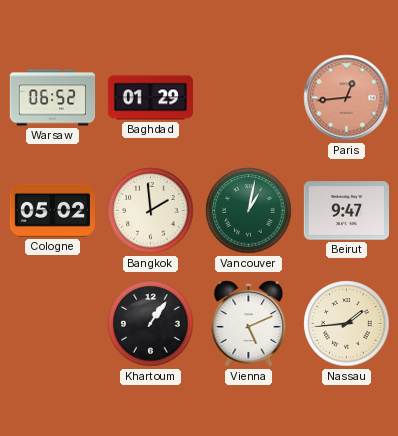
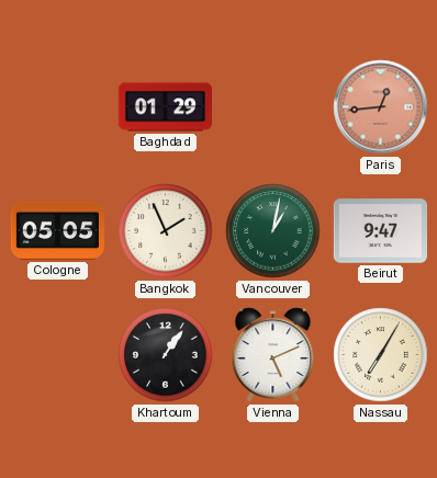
Warsaw: 06:52 -> none
Cologne: 05:02 -> 05:05
Bangkok: 1:59 -> 1:56
Nassau: 1:44 -> 7:05
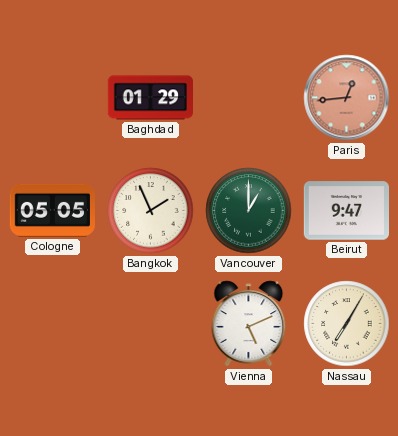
Vancouver: 1:02 -> 1:00
Khartoum: 1:06 -> none
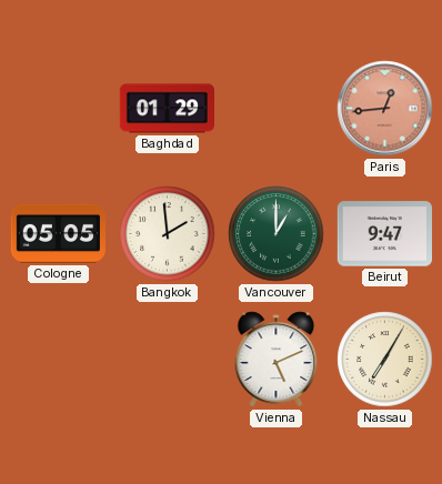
Bangkok: 1:56 -> 1:59
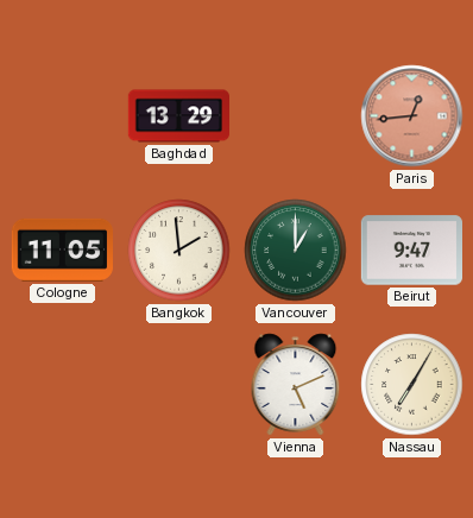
Baghdad: 01:29 -> 13:29
Cologne: 05:05 -> 11:05
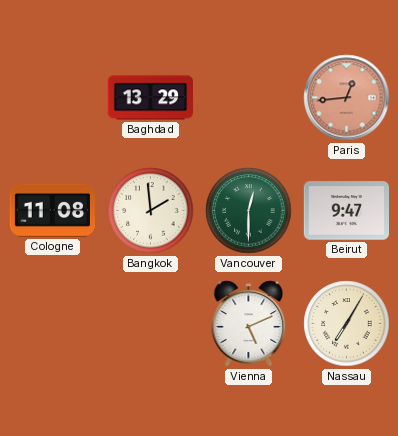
Cologne: 11:05 -> 11:08
Vancouver: 1:00 -> 12:30
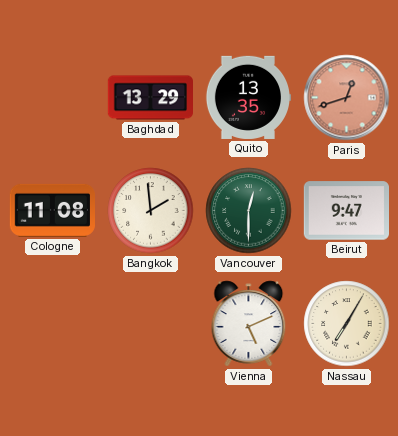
Quito: none -> 13:35
Paris: 12:44 -> 12:42
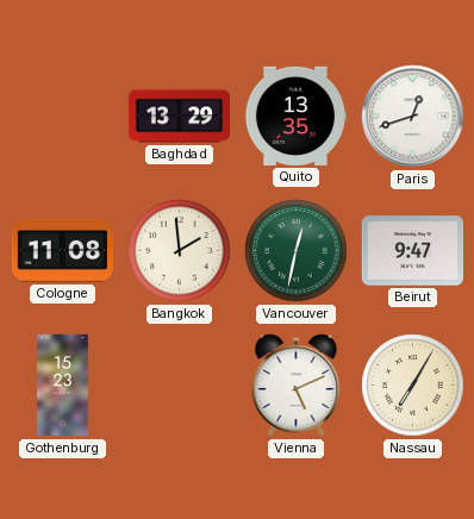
Paris dial: salmon -> white
Vancouver: 12:30 -> 12:32
Gothenburg: none -> 15:23
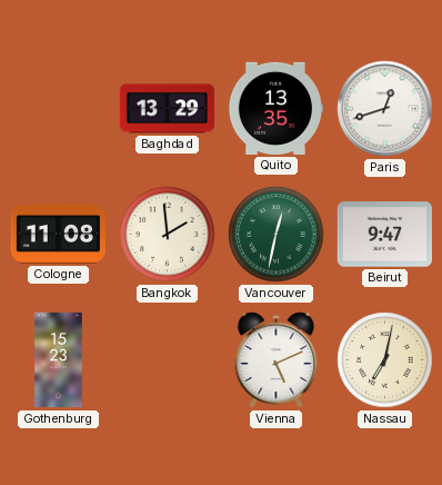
Nassau: 7:05 -> 7:02
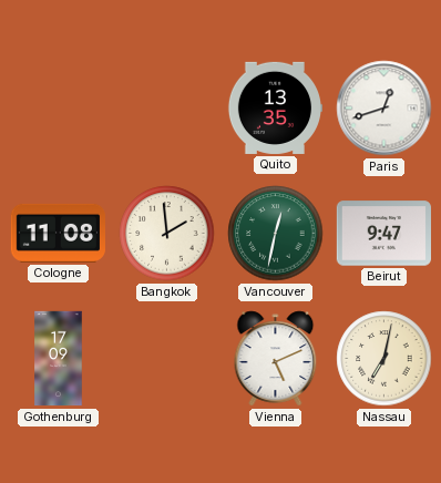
Baghdad: 13:29 -> none
Gothenburg: 15:23 -> 17:09
